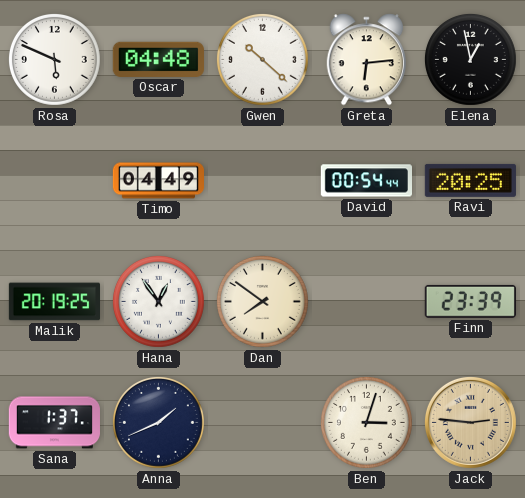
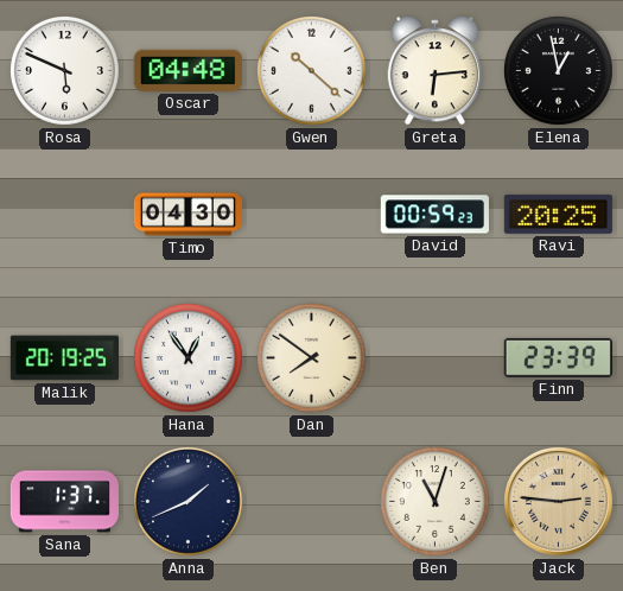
Timo: 04:49 -> 04:30
David: 00:54 -> 00:59
Ben: 3:03 -> 11:03
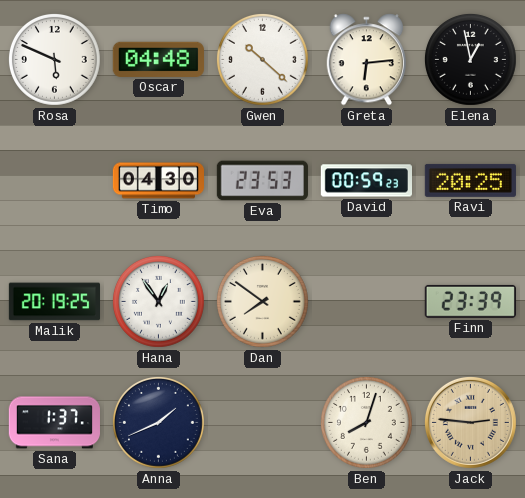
Eva: none -> 23:53
Ben: 11:03 -> 8:03
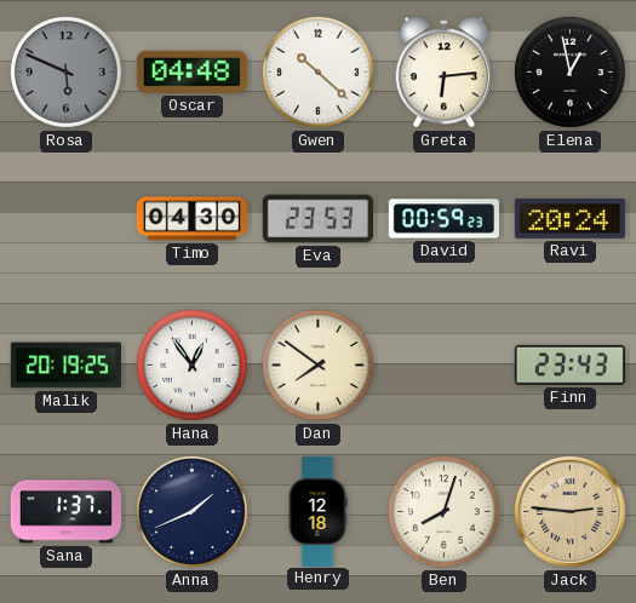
Rosa dial: white -> grey
Ravi: 20:25 -> 20:24
Finn: 23:39 -> 23:43
Henry: none -> 12:18
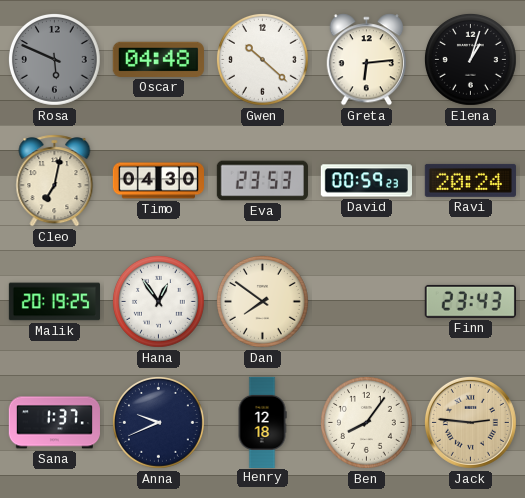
Elena: 12:58 -> 1:03
Cleo: none -> 7:02
Anna: 1:41 -> 9:41
Ben: 8:03 -> 8:06
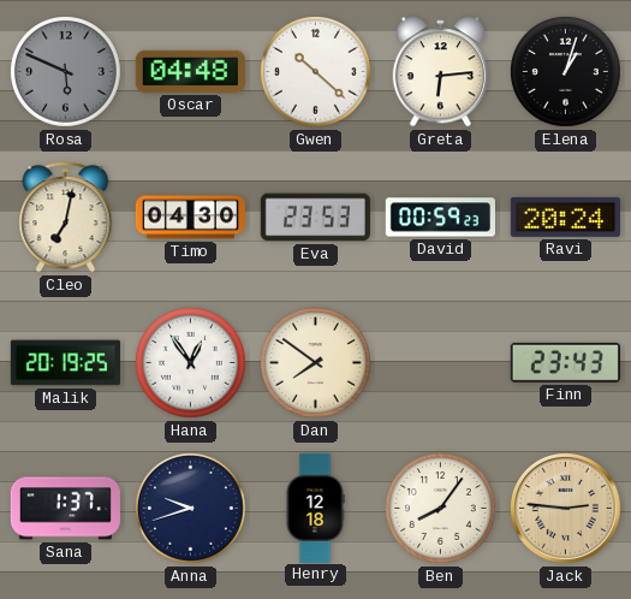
Anna: 9:41 -> 9:42
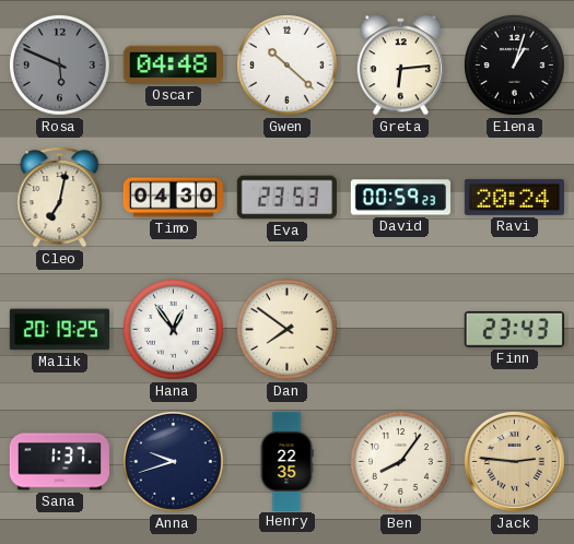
Henry: 12:18 -> 22:35
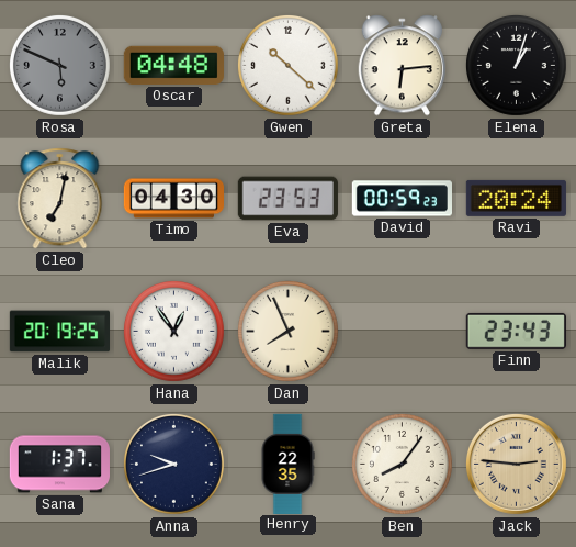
Dan: 7:51 -> 7:56
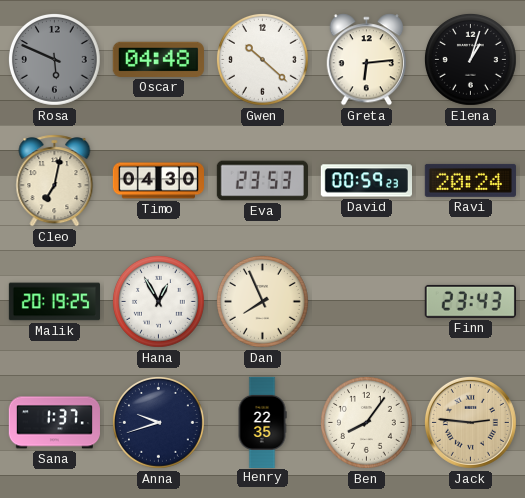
Hana: 12:54 -> 12:55
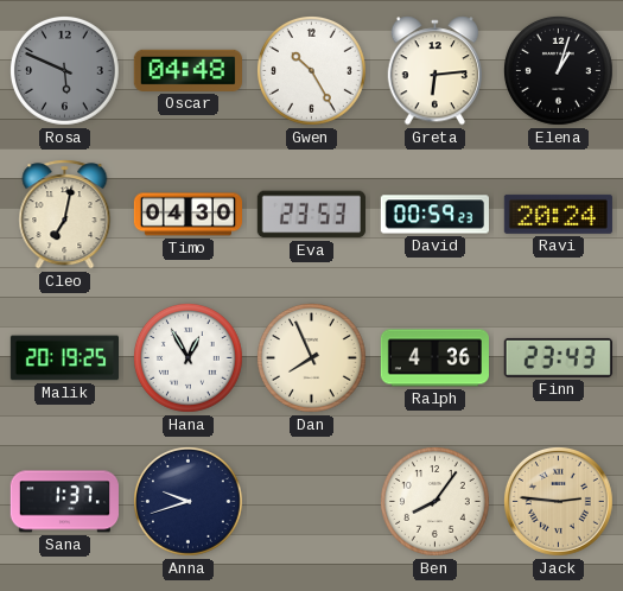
Gwen: 10:22 -> 10:25
Ralph: none -> 4:36
Henry: 22:35 -> none
